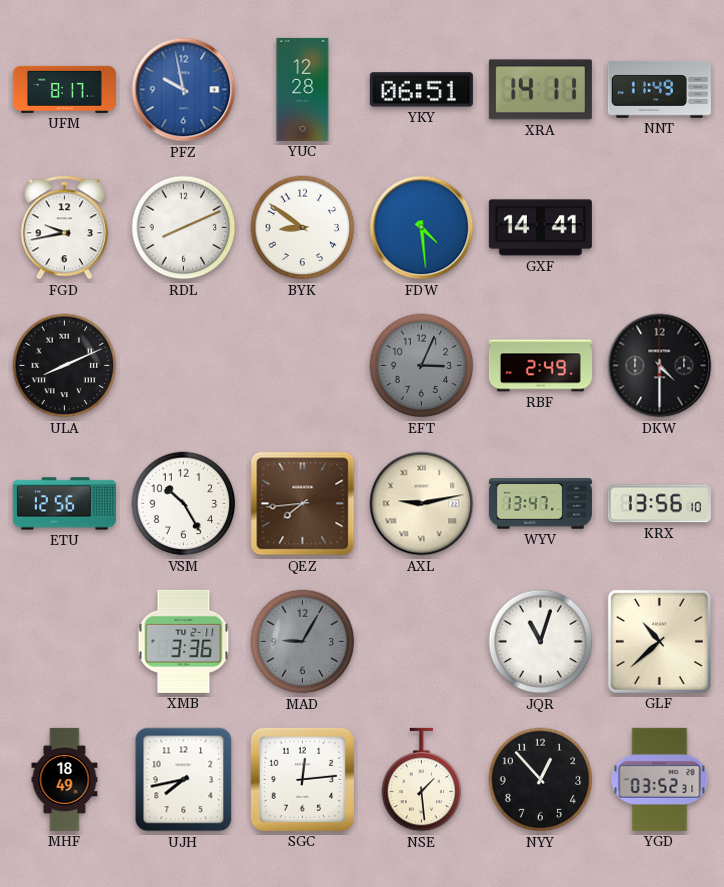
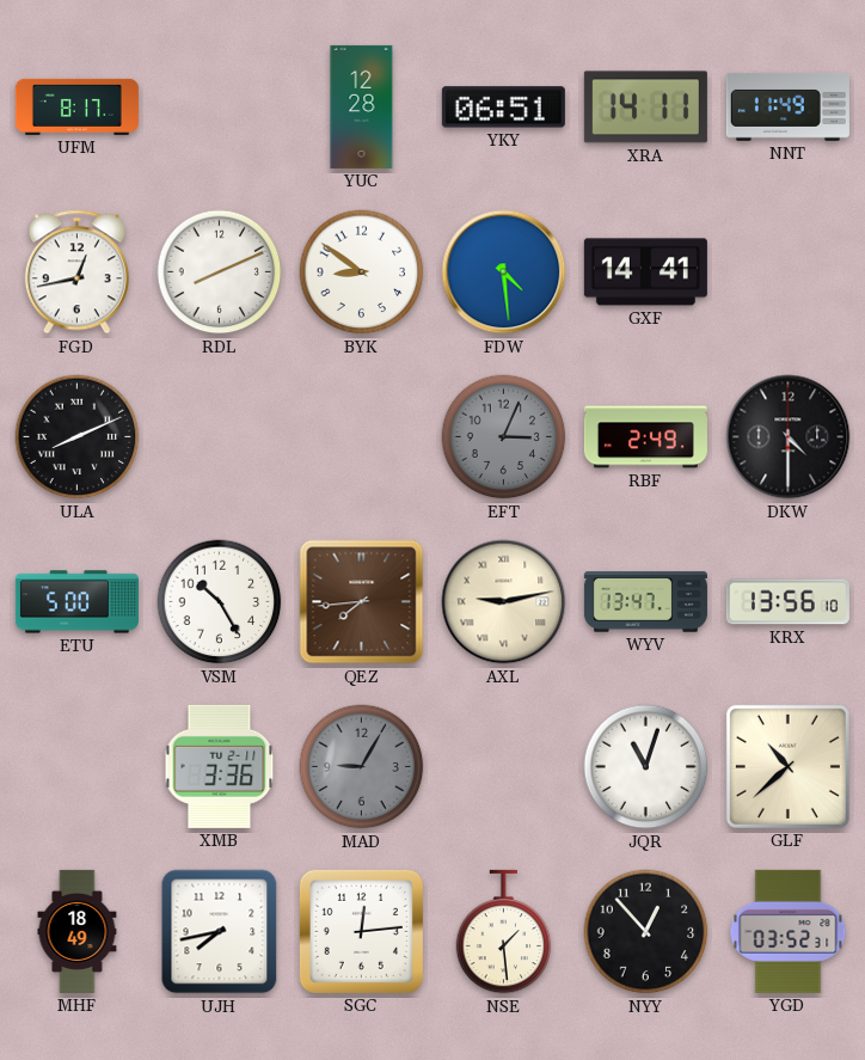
PFZ: 9:58 -> none
FGD: 9:43 -> 12:43
ETU: 12:56 -> 5:00
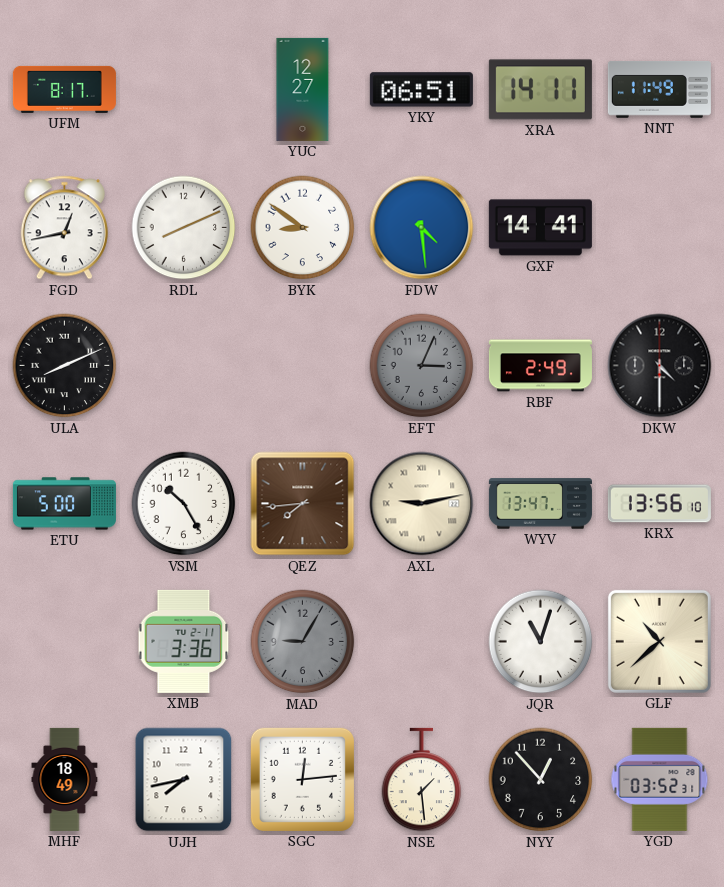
YUC: 12:28 -> 12:27
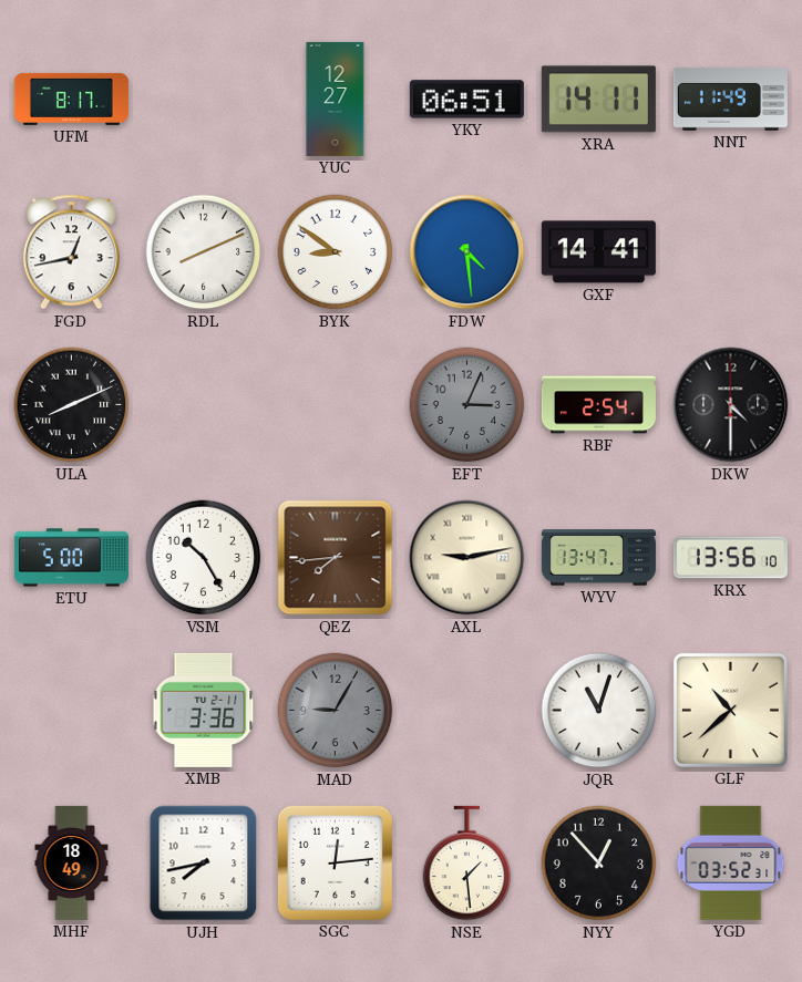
RBF: 2:49 -> 2:54
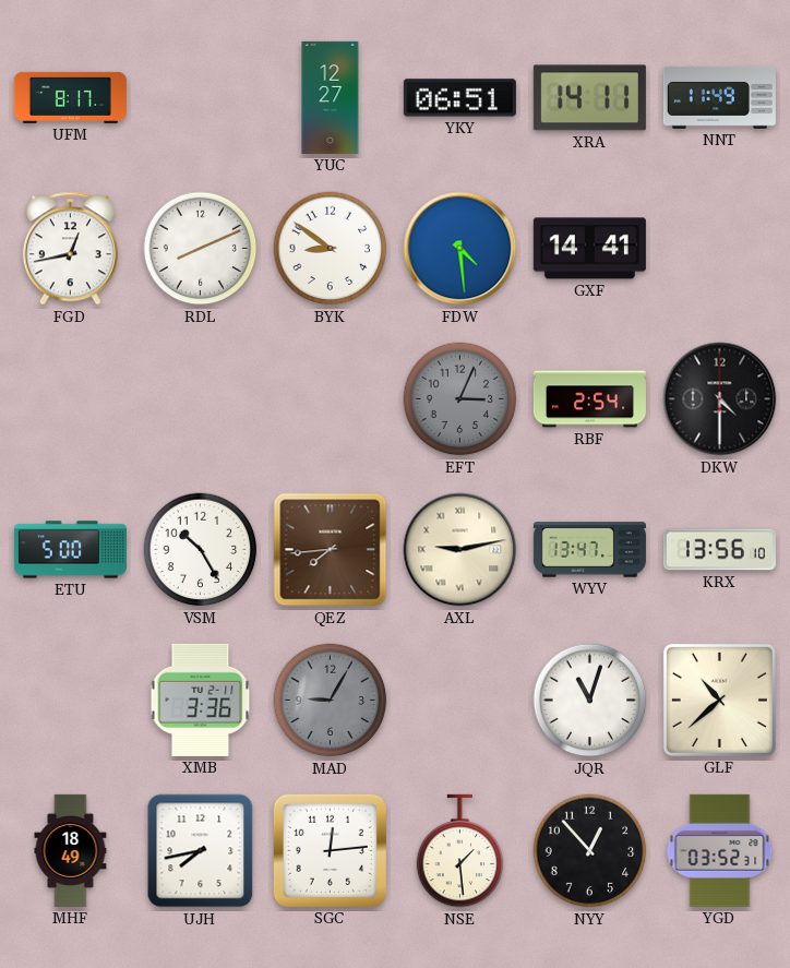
ULA: 8:11 -> none
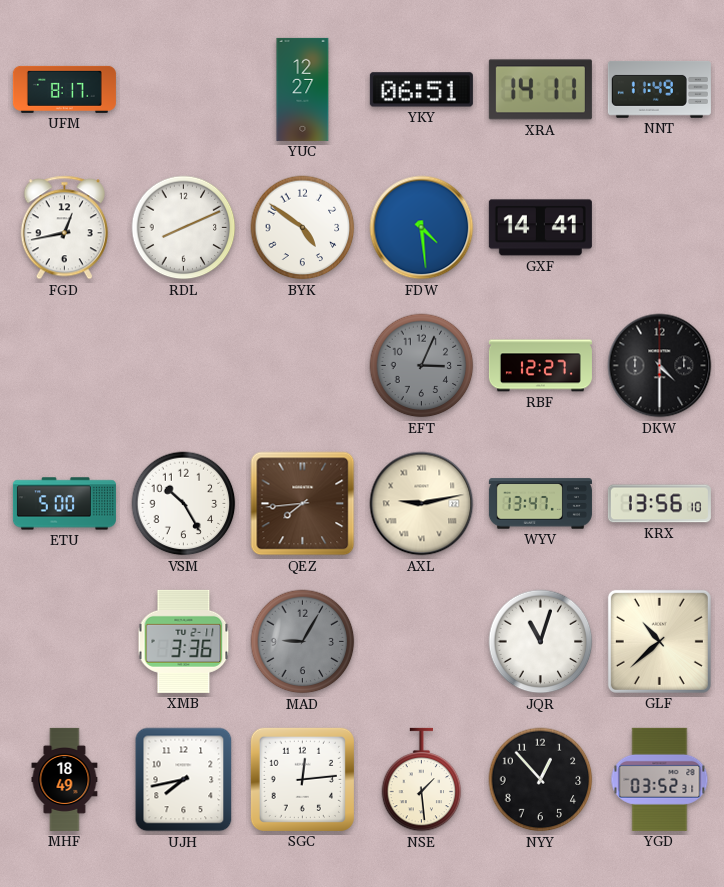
BYK: 8:51 -> 4:51
RBF: 2:54 -> 12:27
